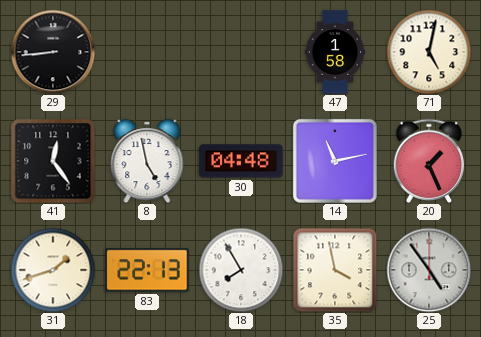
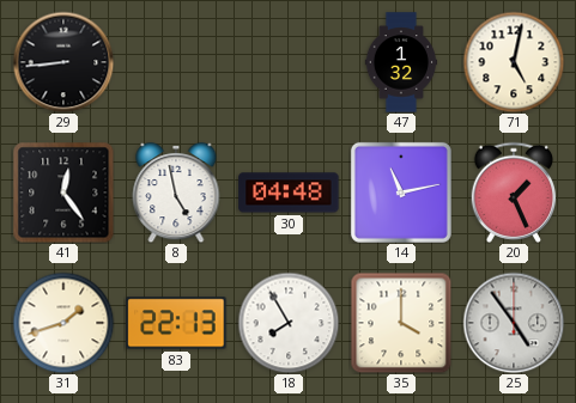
47: 1:58 -> 1:32
35: 3:58 -> 4:00
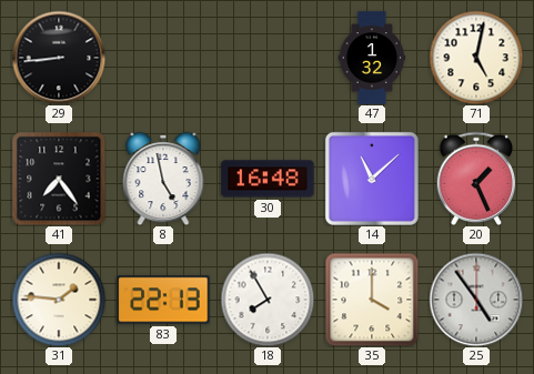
41: 12:24 -> 7:24
30: 04:48 -> 16:48
14: 11:13 -> 11:08
31: 1:42 -> 1:46
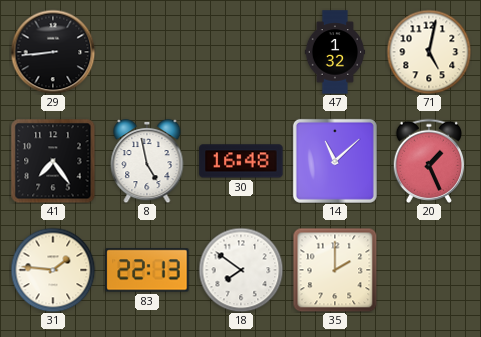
18: 7:55 -> 7:51
35: 4:00 -> 2:00
25: 4:54 -> none
